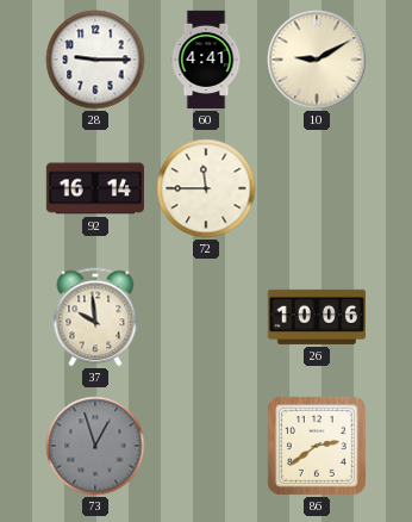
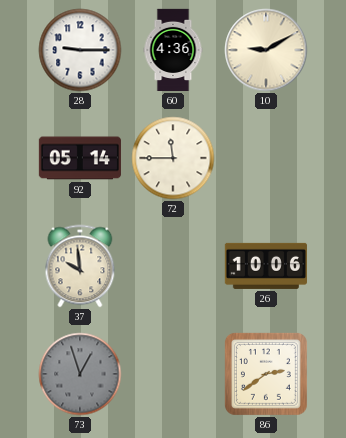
60: 4:41 -> 4:36
92: 16:14 -> 05:14
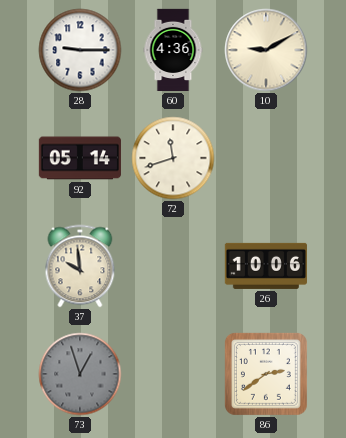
72: 11:45 -> 11:42
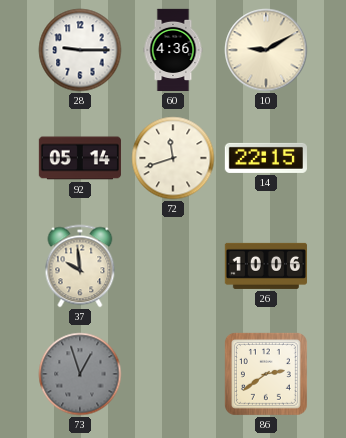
14: none -> 22:15
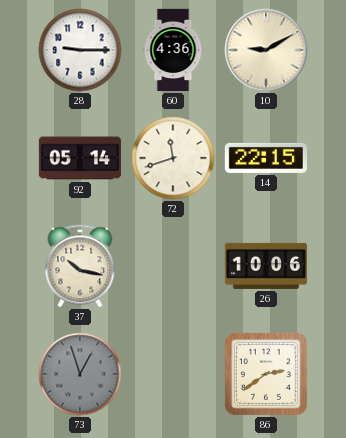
37: 9:59 -> 10:17
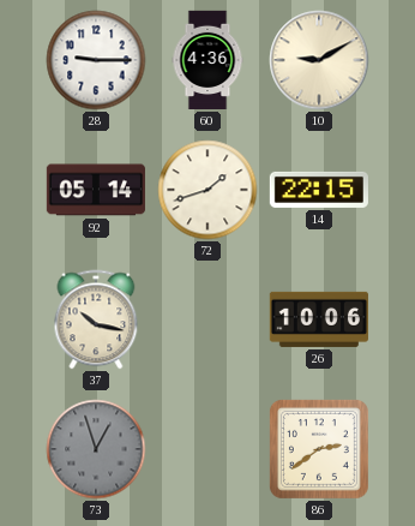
72: 11:42 -> 1:42
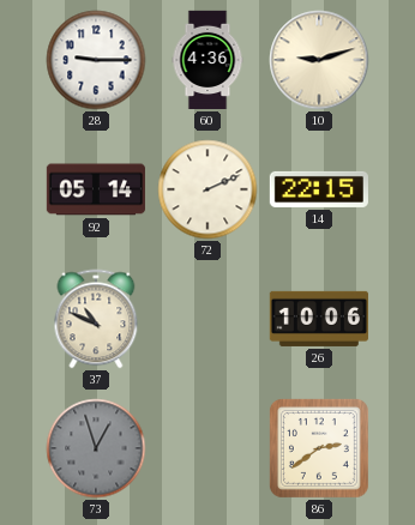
10: 9:10 -> 9:12
72: 1:42 -> 2:11
37: 10:17 -> 10:49
